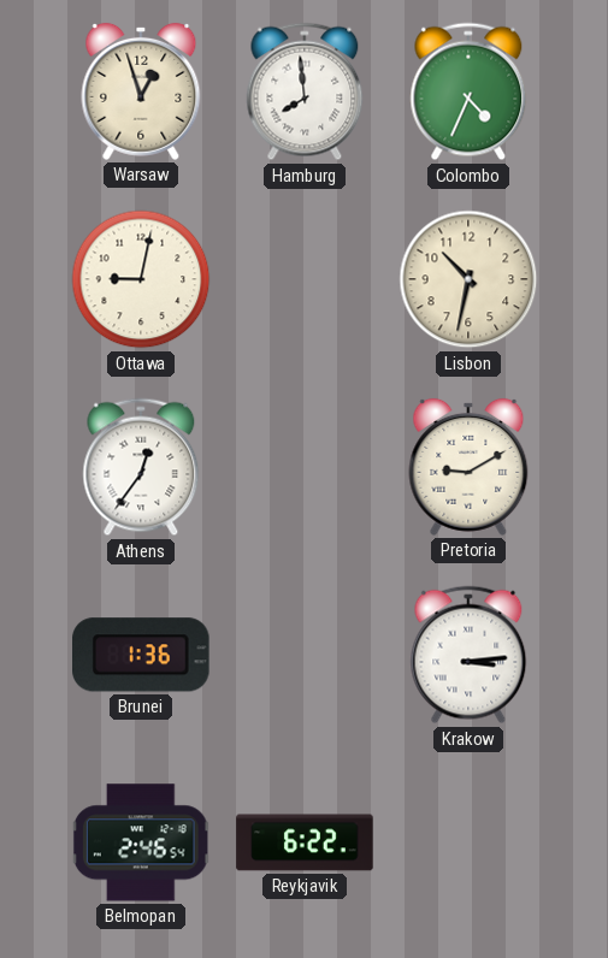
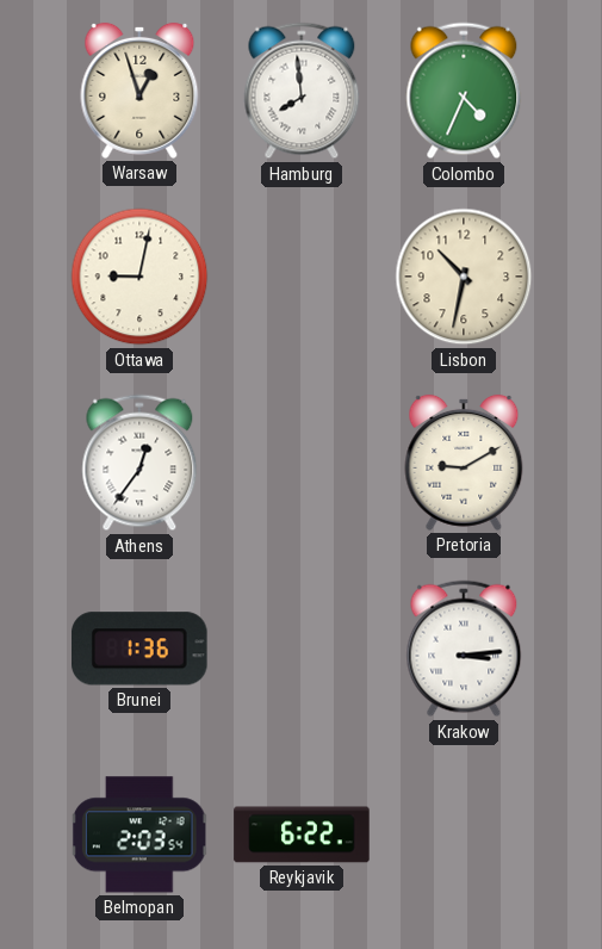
Belmopan: 2:46 -> 2:03
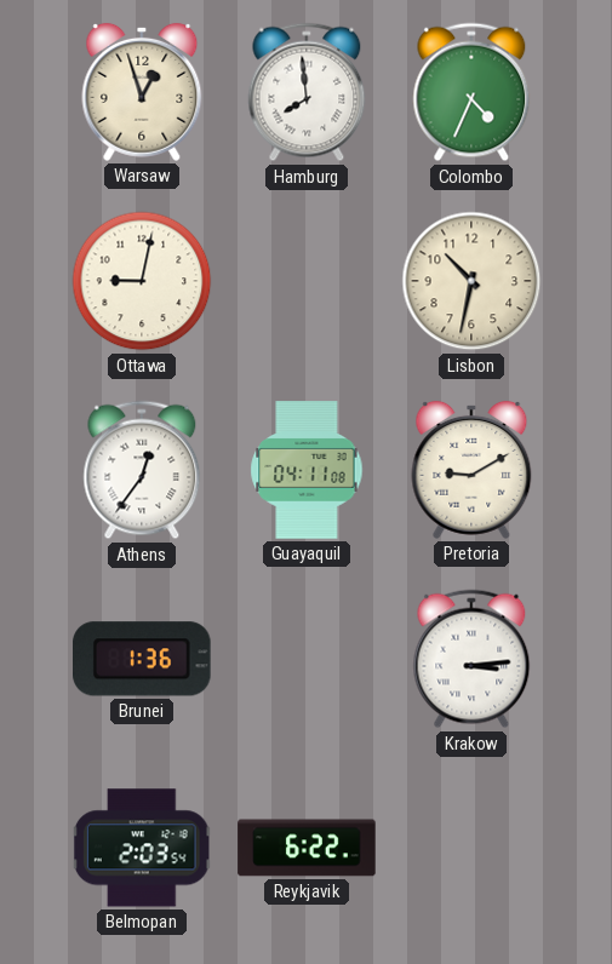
Guayaquil: none -> 04:11
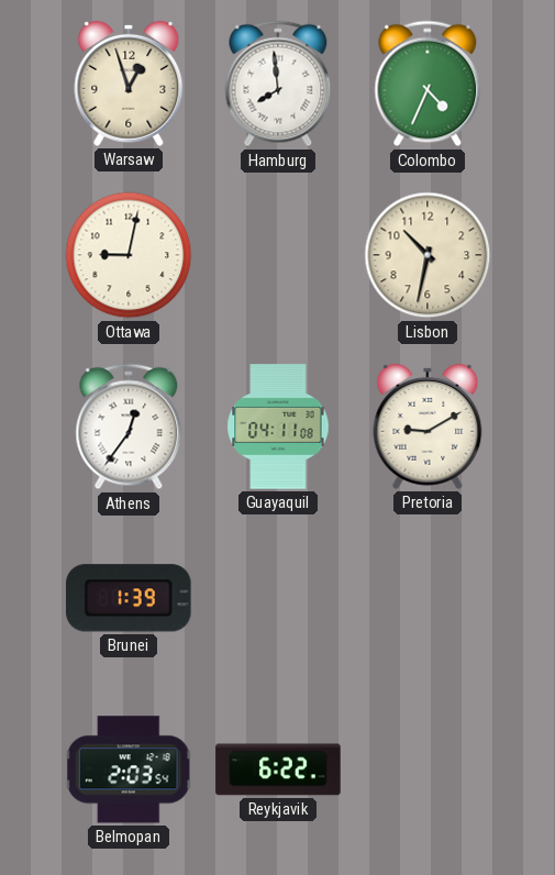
Brunei: 1:36 -> 1:39
Krakow: 3:14 -> none
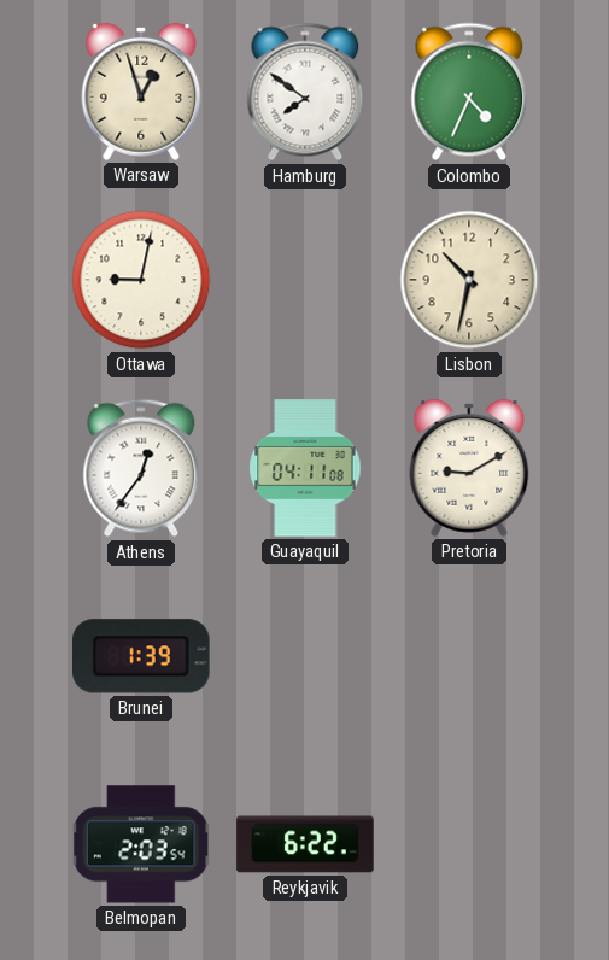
Hamburg: 7:59 -> 7:51
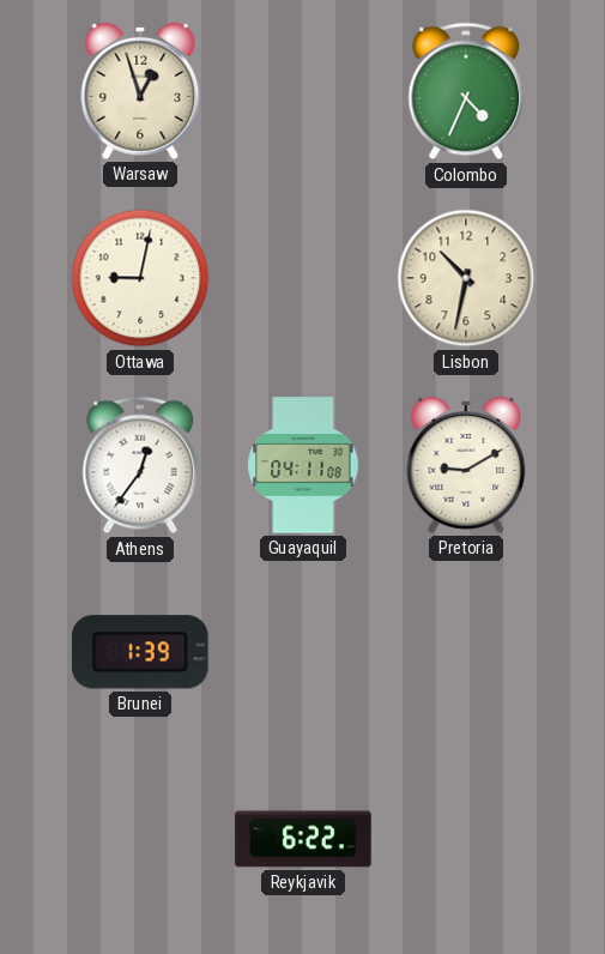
Hamburg: 7:51 -> none
Belmopan: 2:03 -> none
